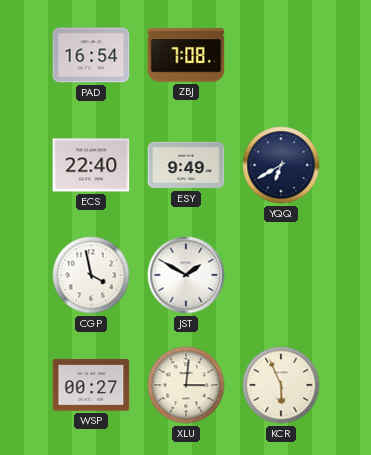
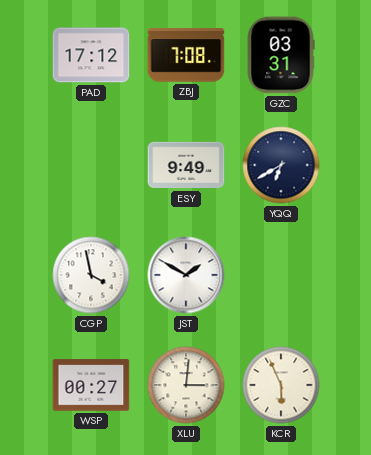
PAD: 16:54 -> 17:12
GZC: none -> 03:31
ECS: 22:40 -> none
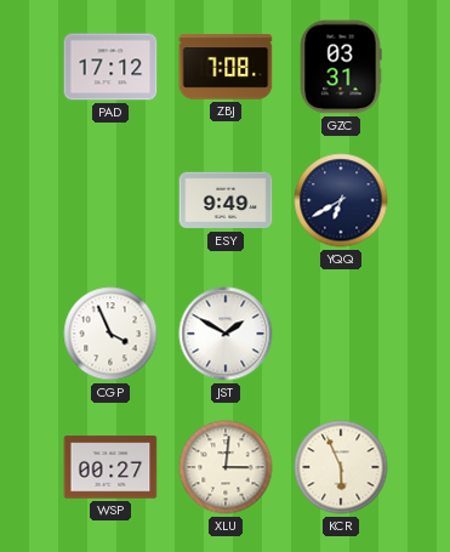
CGP: 3:58 -> 3:56
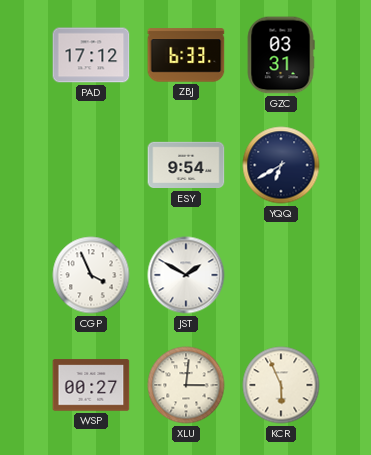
ZBJ: 7:08 -> 6:33
ESY: 9:49 -> 9:54
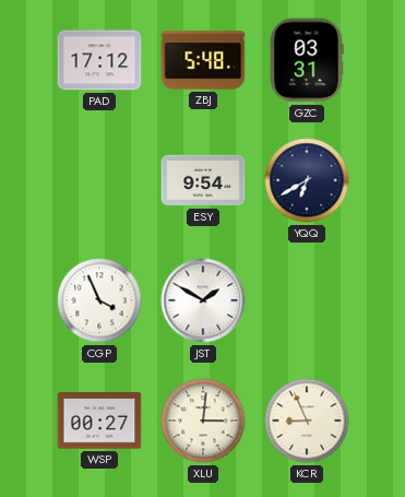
ZBJ: 6:33 -> 5:48
KCR: 5:56 -> 8:56
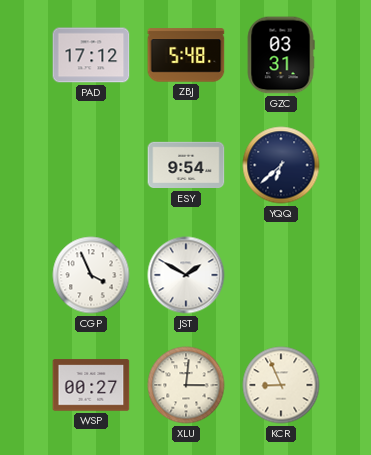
YQQ: 6:40 -> 6:38
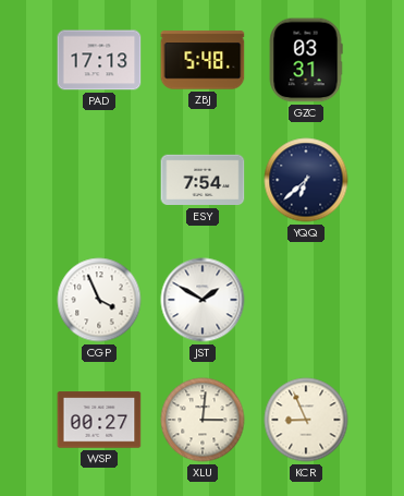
PAD: 17:12 -> 17:13
ESY: 9:54 -> 7:54
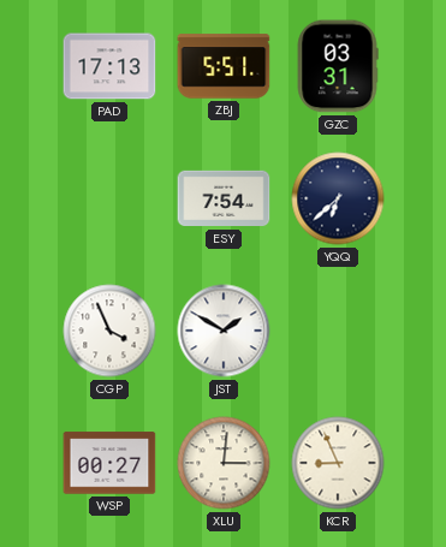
ZBJ: 5:48 -> 5:51
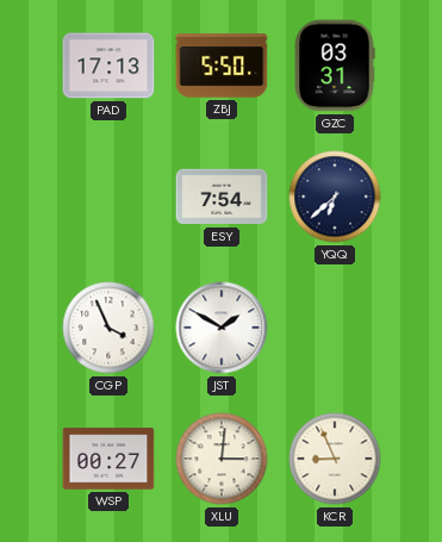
ZBJ: 5:51 -> 5:50
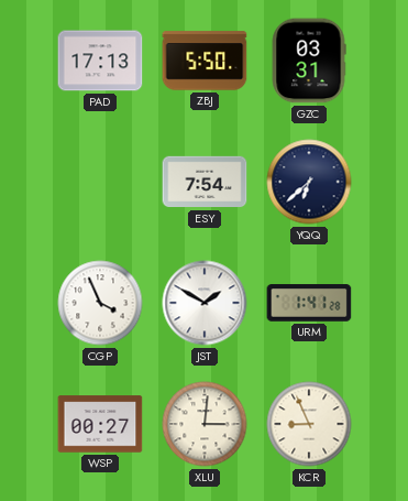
URM: none -> 1:41
